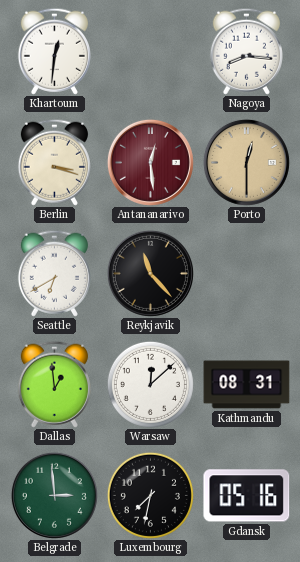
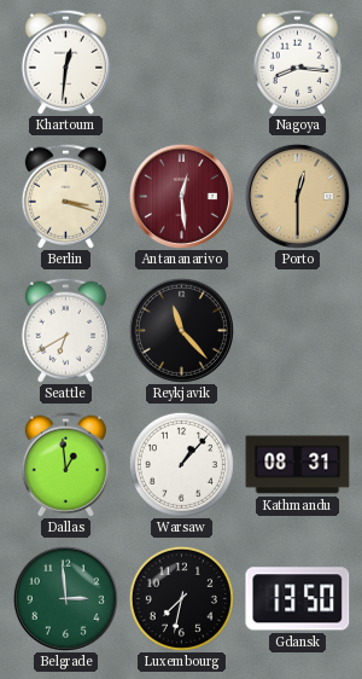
Warsaw: 12:08 -> 1:07
Gdansk: 05:16 -> 13:50
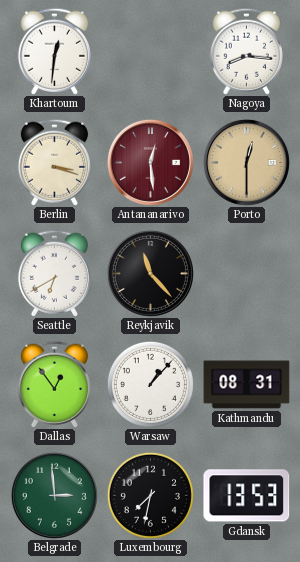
Dallas: 12:59 -> 12:54
Gdansk: 13:50 -> 13:53
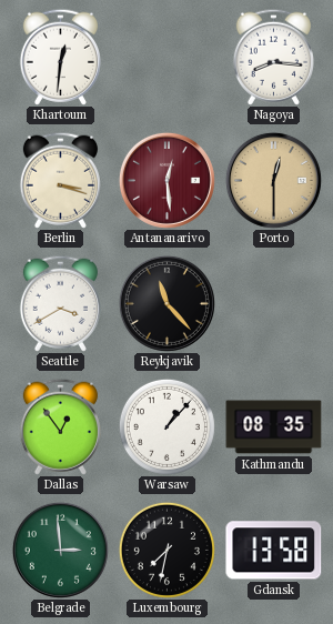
Seattle: 6:40 -> 3:40
Kathmandu: 08:31 -> 08:35
Gdansk: 13:53 -> 13:58
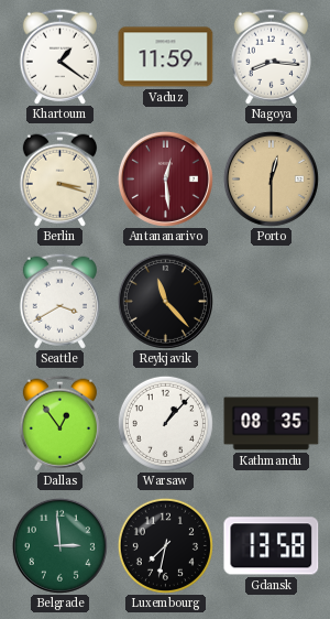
Khartoum: 12:31 -> 1:21
Vaduz: none -> 11:59
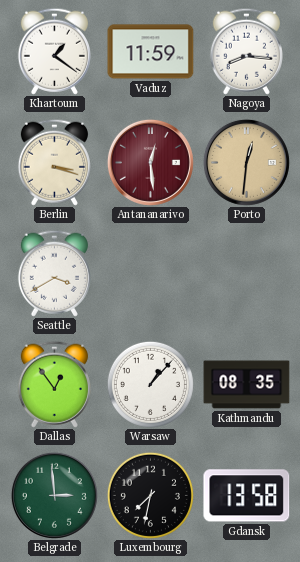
Porto: 12:30 -> 12:31
Reykjavik: 11:23 -> none
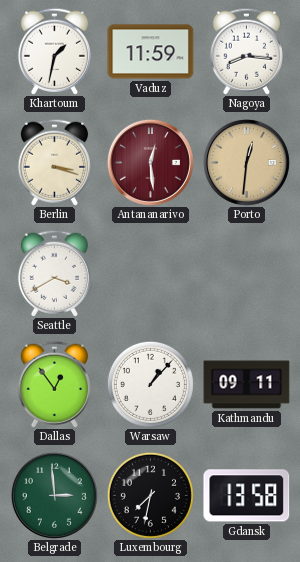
Khartoum: 1:21 -> 1:32
Kathmandu: 08:35 -> 09:11
